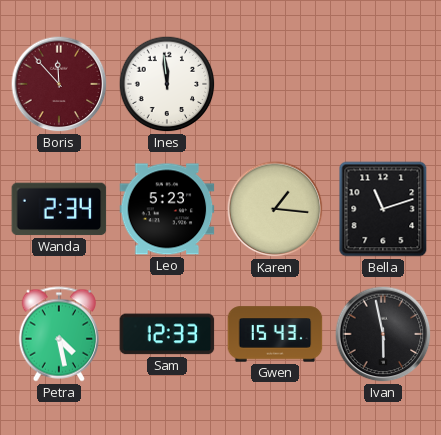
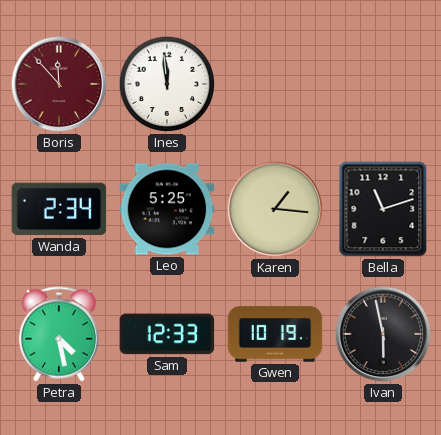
Leo: 5:23 -> 5:25
Gwen: 15:43 -> 10:19
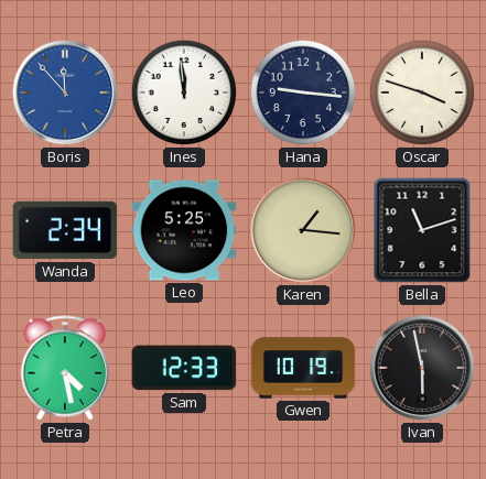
Boris dial: burgundy -> blue
Hana: none -> 9:16
Oscar: none -> 3:48
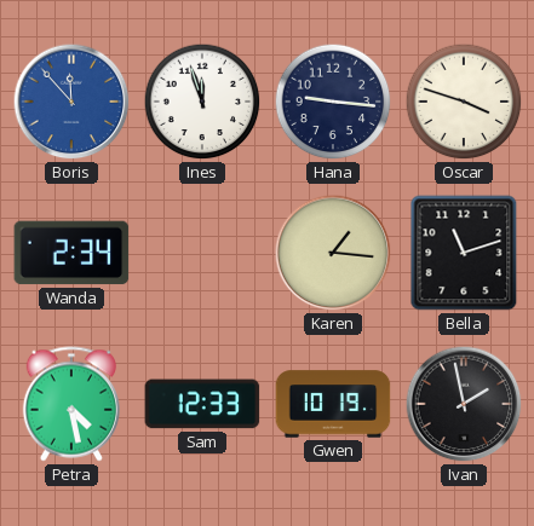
Ines: 11:59 -> 11:57
Leo: 5:25 -> none
Ivan: 5:58 -> 1:58
